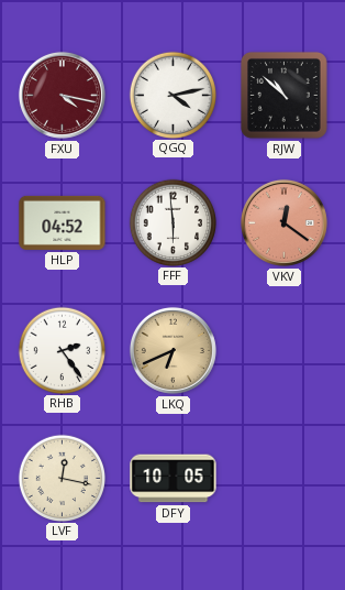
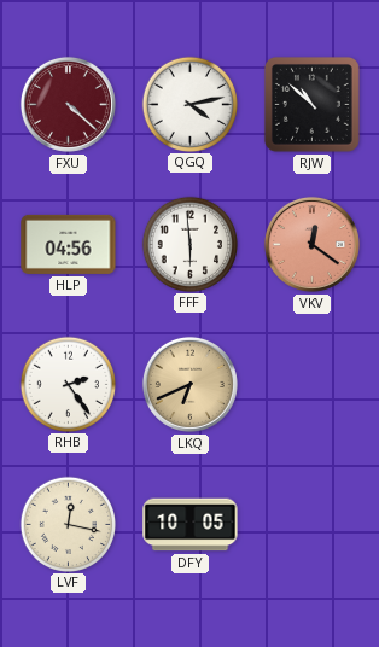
FXU: 4:17 -> 4:22
HLP: 04:52 -> 04:56
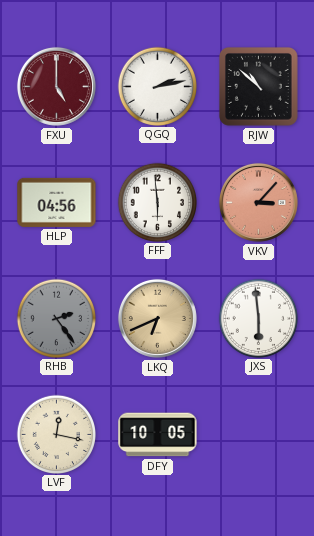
FXU: 4:22 -> 5:00
QGQ: 4:13 -> 2:13
VKV: 12:21 -> 3:07
RHB dial: white -> grey
JXS: none -> 5:59
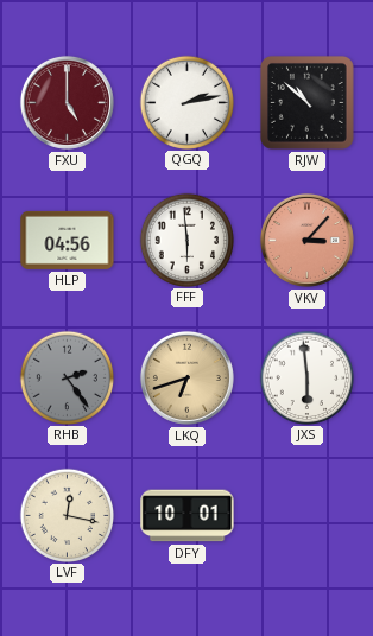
LKQ: 6:41 -> 6:42
DFY: 10:05 -> 10:01
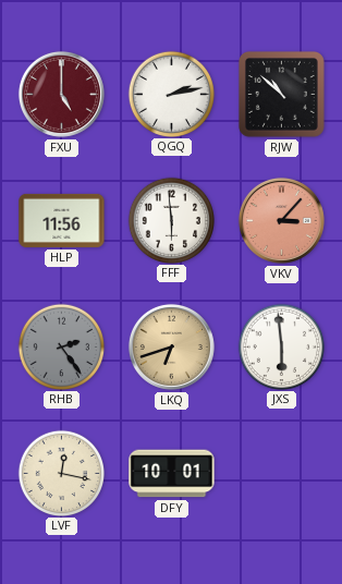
HLP: 04:56 -> 11:56
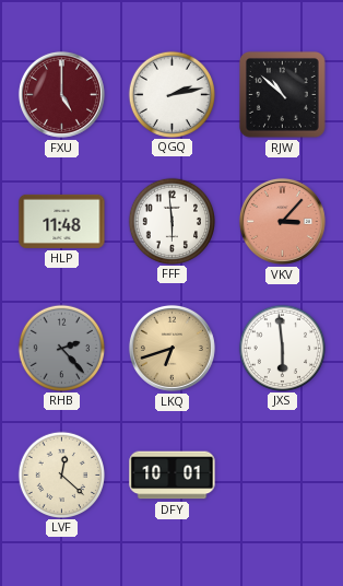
HLP: 11:56 -> 11:48
RHB: 2:24 -> 2:23
LVF: 12:17 -> 12:22
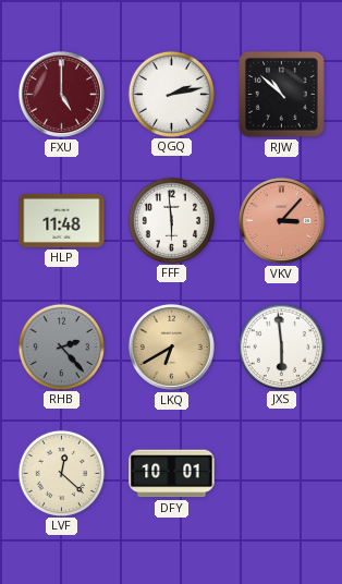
LKQ: 6:42 -> 6:40
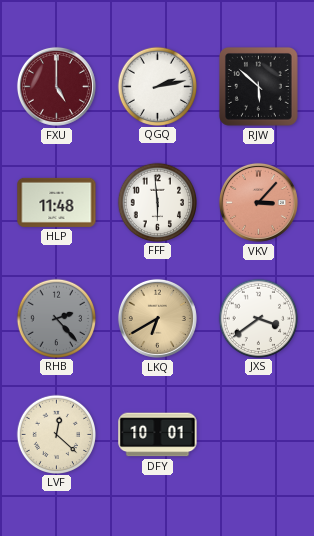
RJW: 10:52 -> 5:52
JXS: 5:59 -> 3:39
